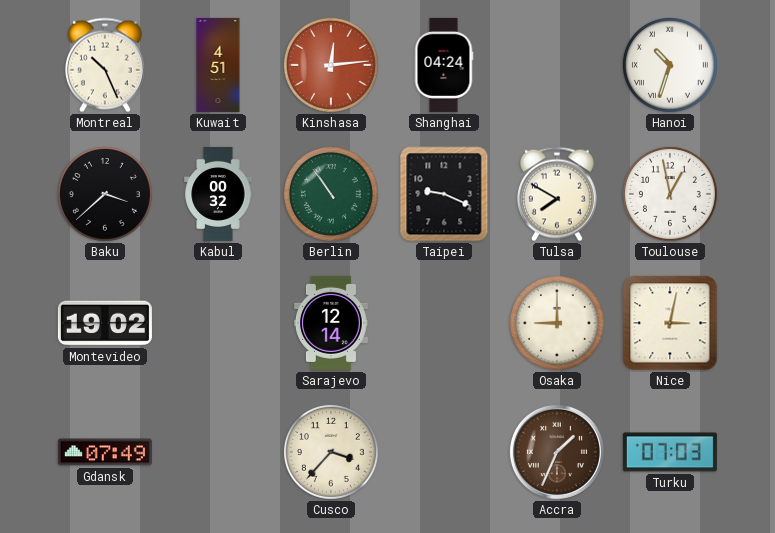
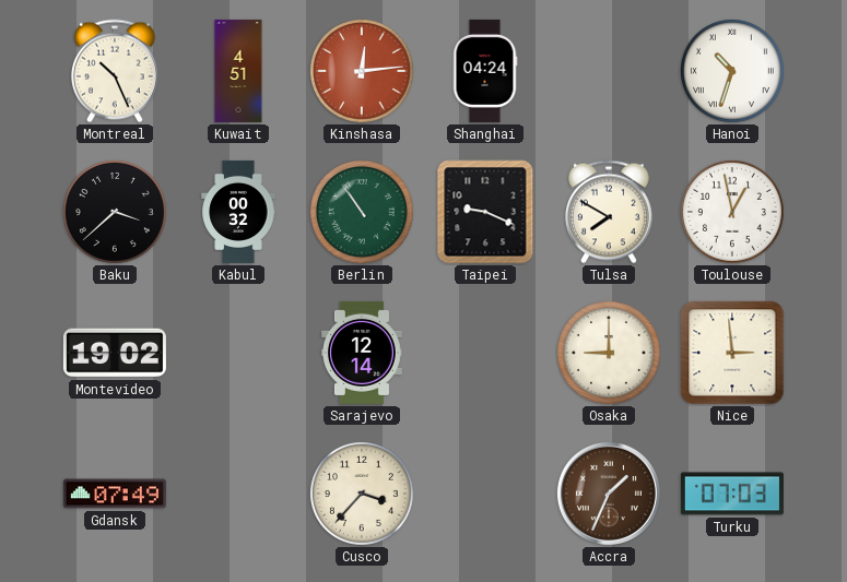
Nice: 3:02 -> 2:59
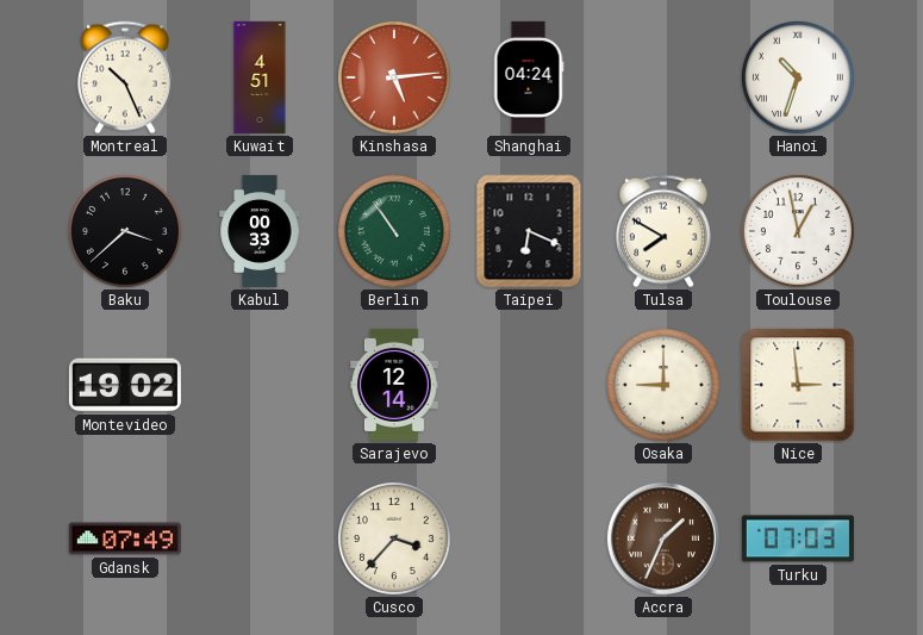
Kinshasa: 12:14 -> 5:14
Kabul: 00:32 -> 00:33
Taipei: 9:19 -> 6:19
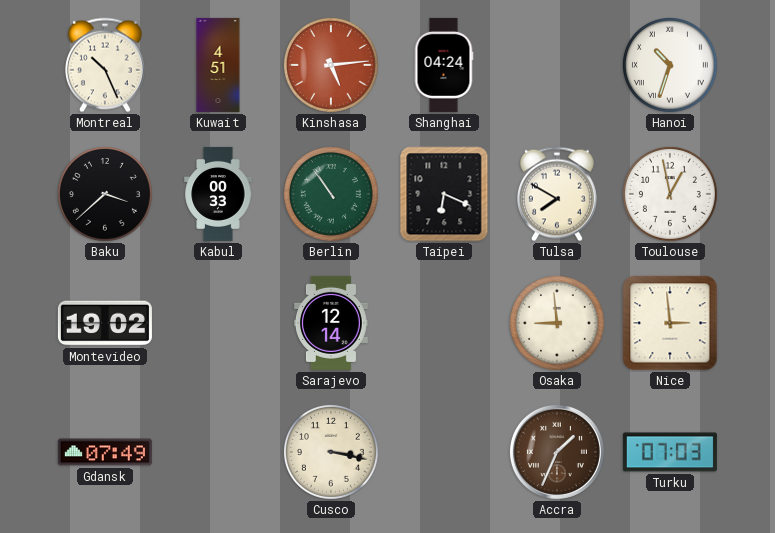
Osaka: 9:00 -> 8:59
Cusco: 3:37 -> 3:17
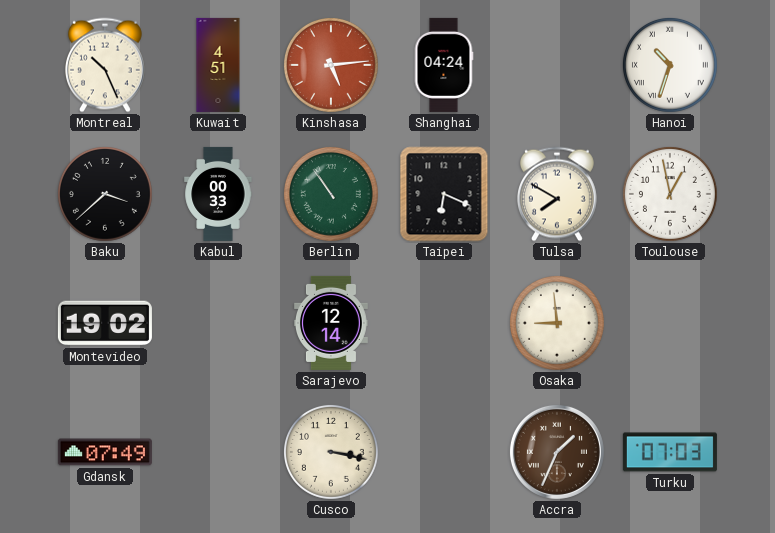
Nice: 2:59 -> none
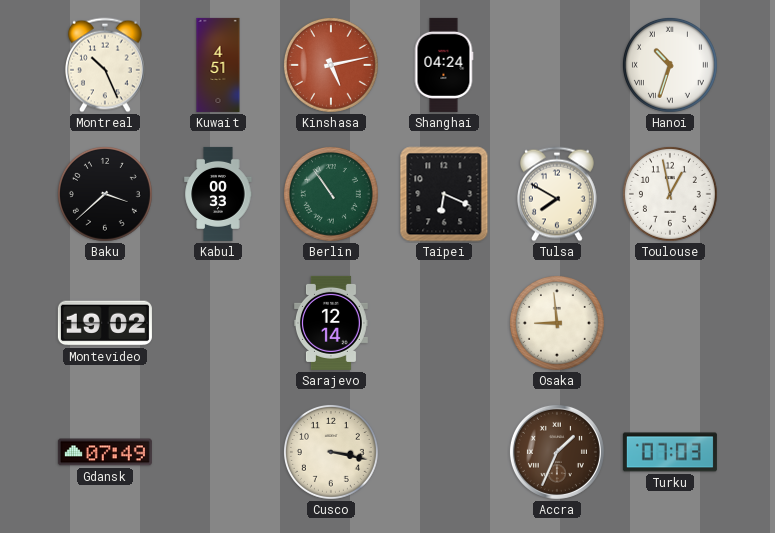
Kinshasa: 5:14 -> 5:13
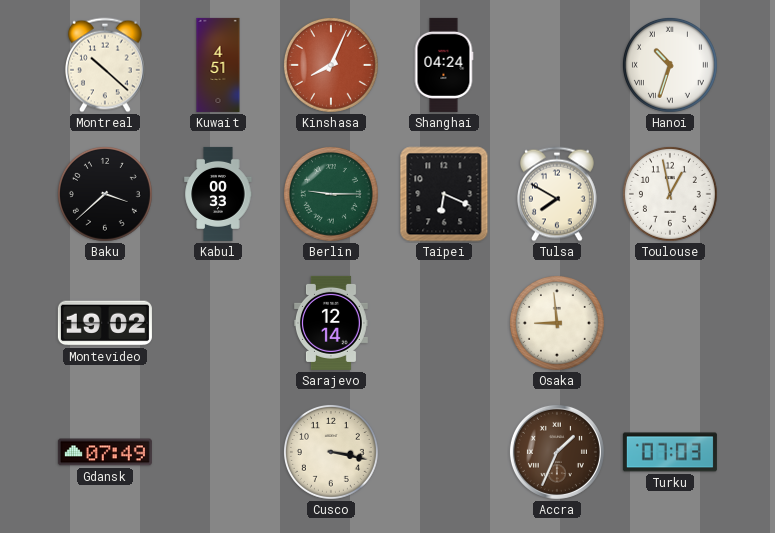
Montreal: 10:26 -> 10:22
Kinshasa: 5:13 -> 8:04
Berlin: 10:54 -> 9:15
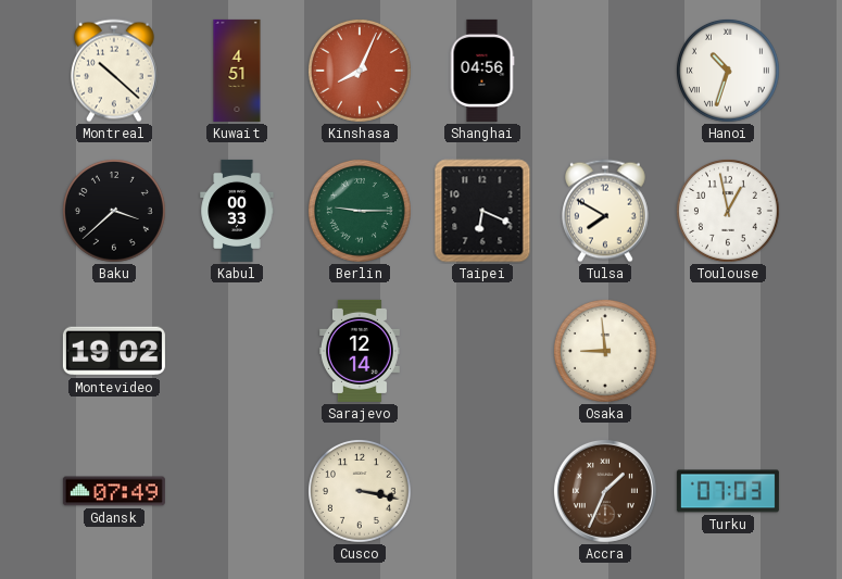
Shanghai: 04:24 -> 04:56
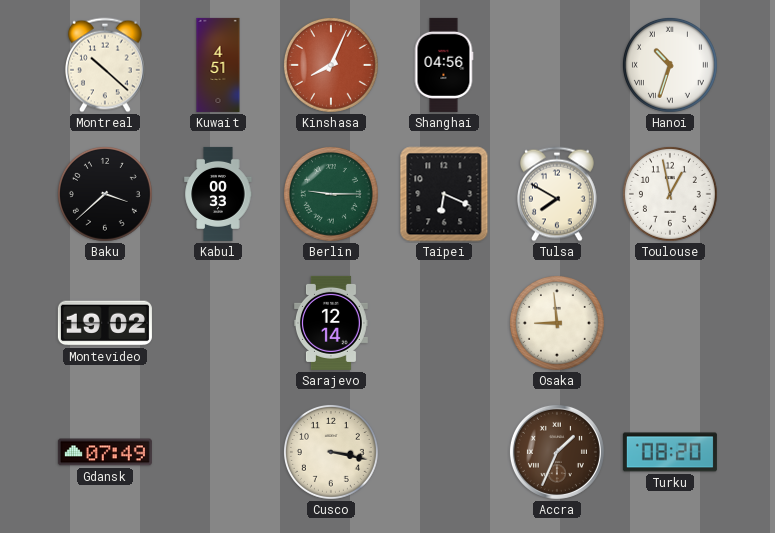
Turku: 07:03 -> 08:20
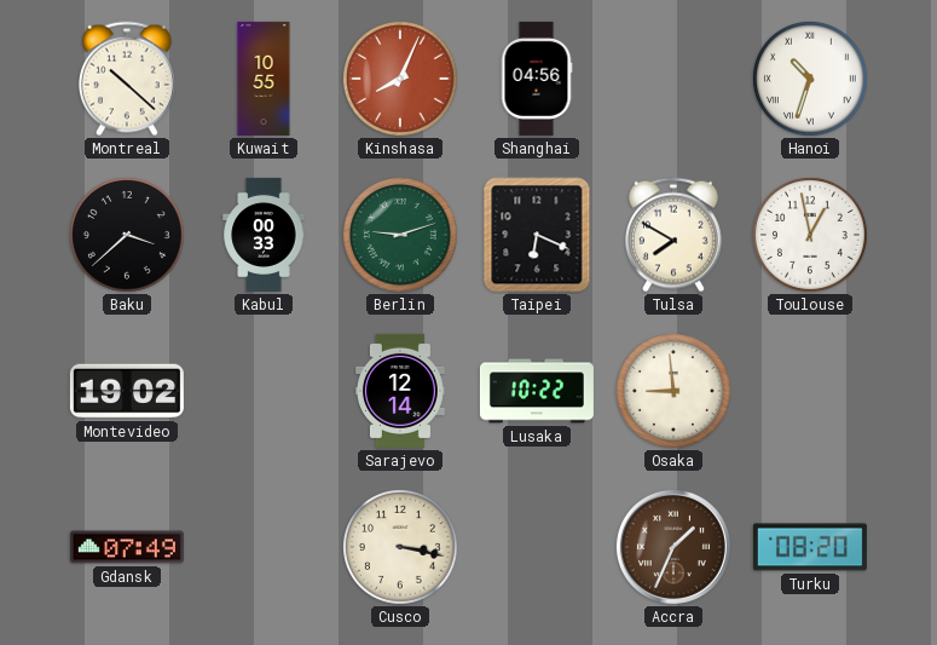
Kuwait: 4:51 -> 10:55
Berlin: 9:15 -> 9:12
Lusaka: none -> 10:22
